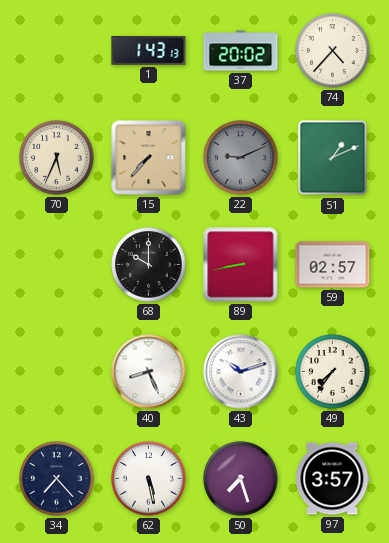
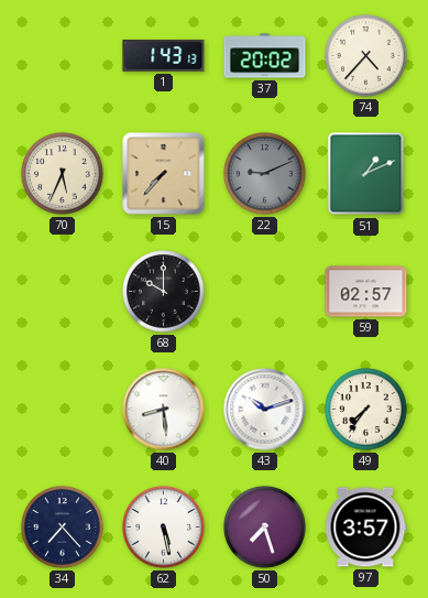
89: 8:43 -> none
40: 8:26 -> 8:29
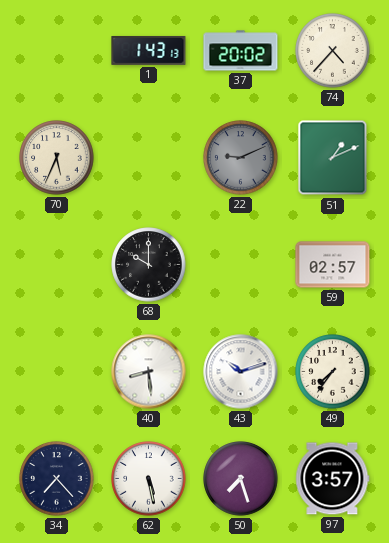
15: 7:37 -> none
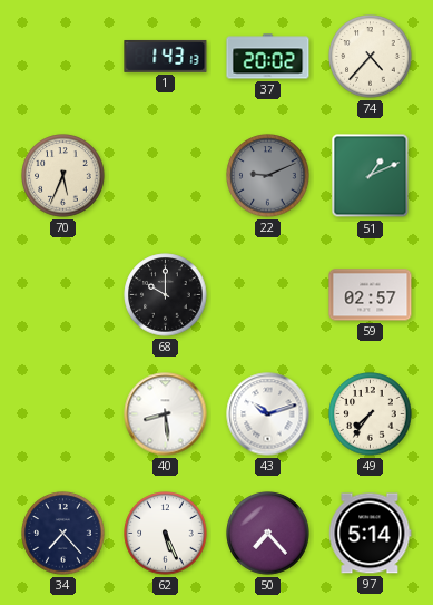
62: 5:28 -> 5:26
50: 7:27 -> 7:23
97: 3:57 -> 5:14
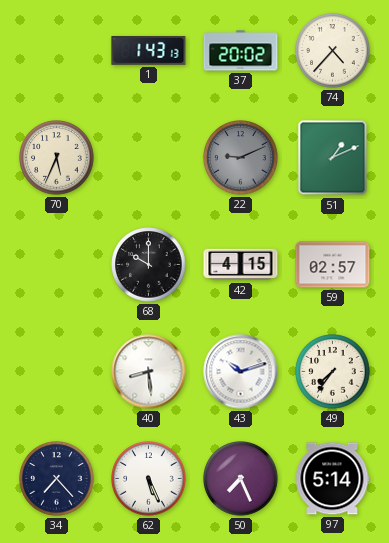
42: none -> 4:15
50: 7:23 -> 7:26
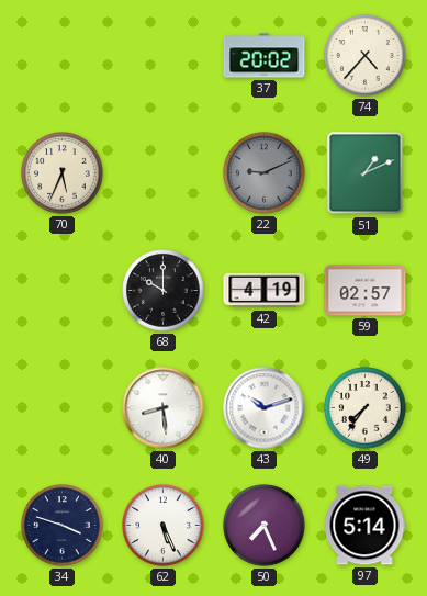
1: 1:43 -> none
42: 4:15 -> 4:19
34: 7:23 -> 3:48
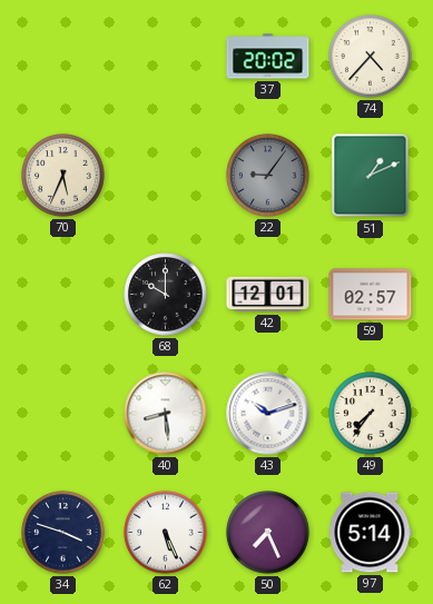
22: 9:11 -> 9:06
42: 4:19 -> 12:01
